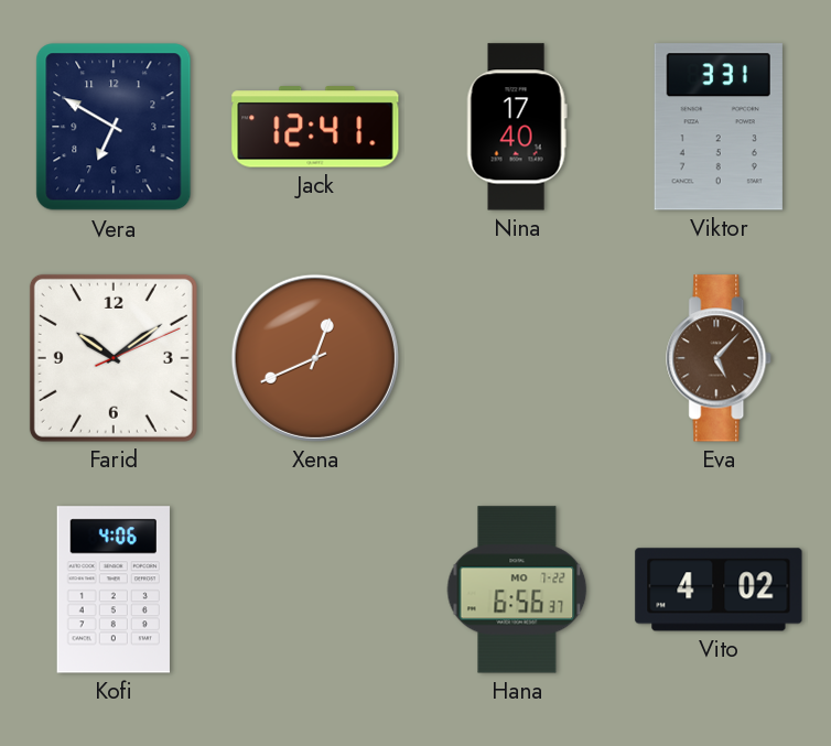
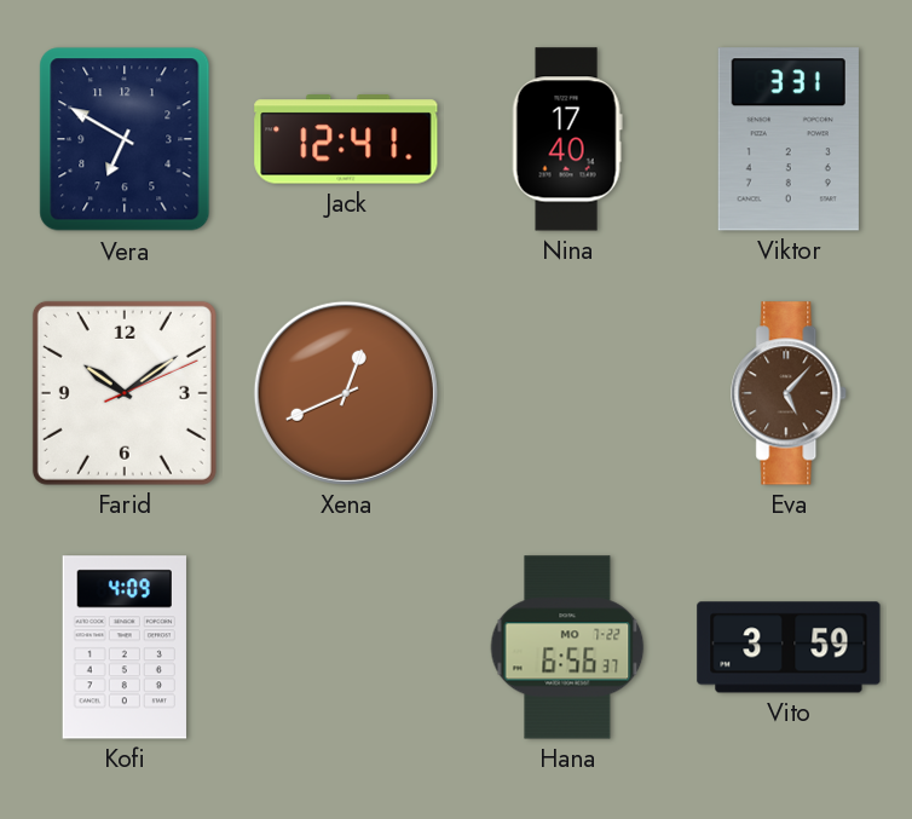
Kofi: 4:06 -> 4:09
Vito: 4:02 -> 3:59
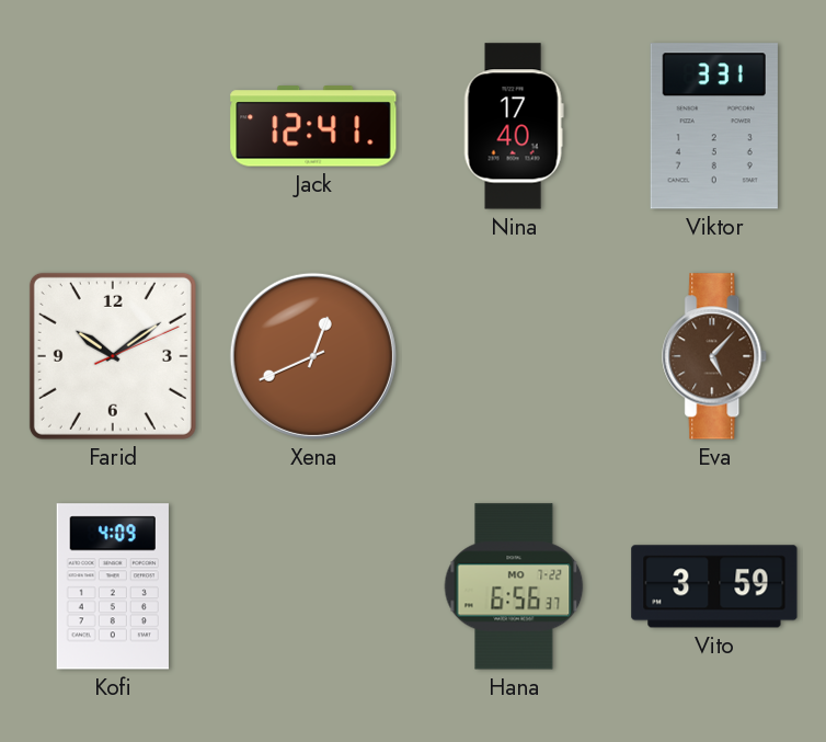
Vera: 6:50 -> none
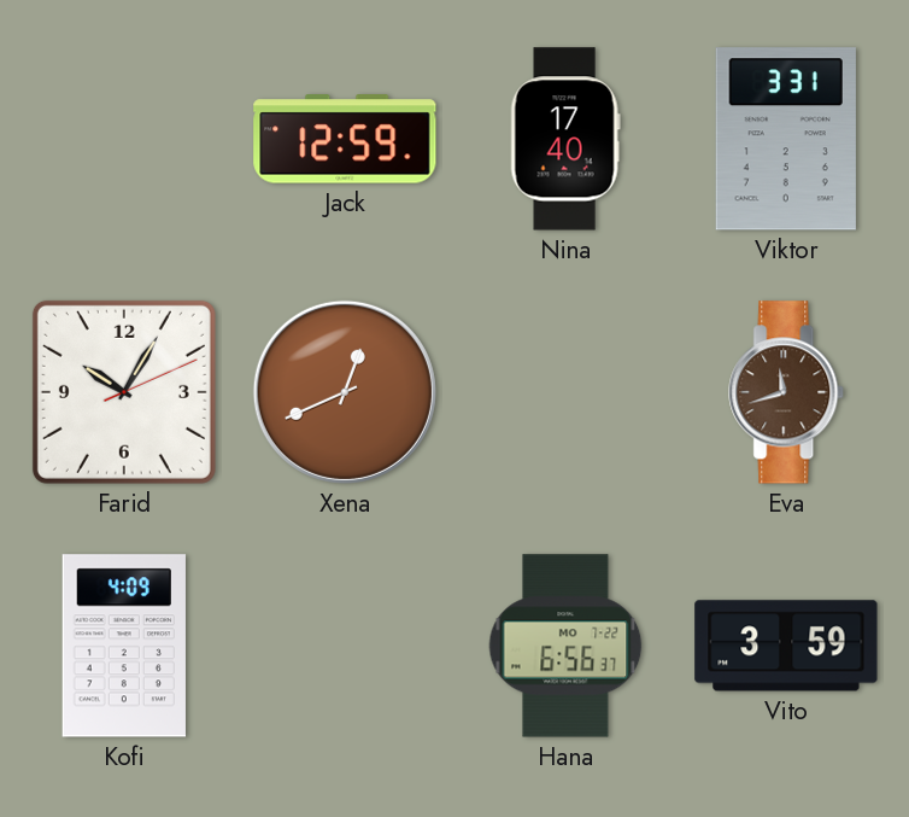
Jack: 12:41 -> 12:59
Farid: 10:09 -> 10:05
Eva: 5:07 -> 11:42
